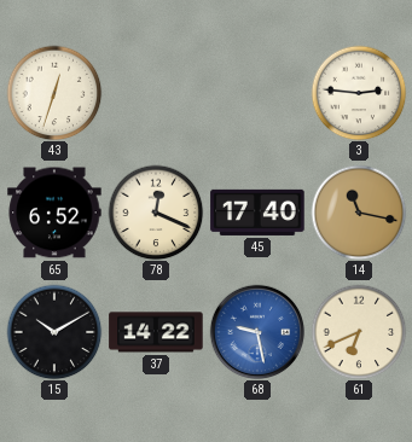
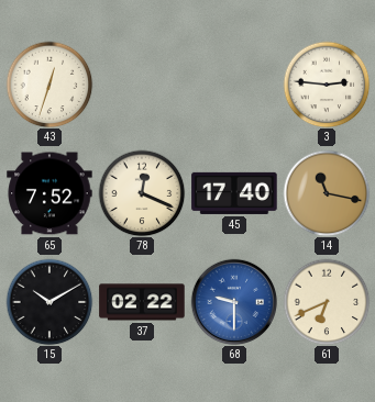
65: 6:52 -> 7:52
37: 14:22 -> 02:22
68: 9:28 -> 9:30
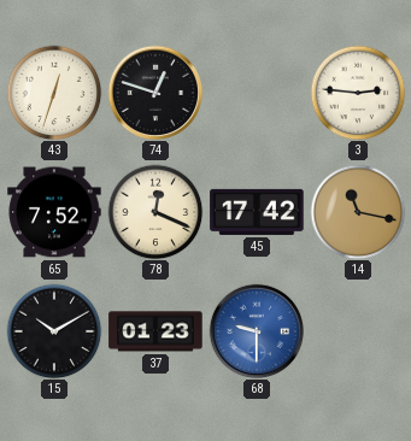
74: none -> 12:48
45: 17:40 -> 17:42
37: 02:22 -> 01:23
61: 6:41 -> none
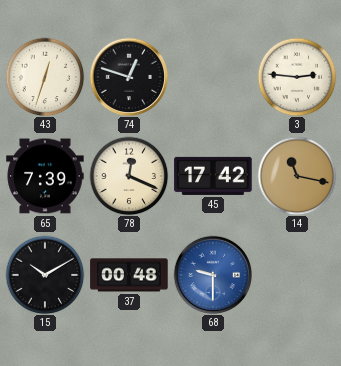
65: 7:52 -> 7:39
37: 01:23 -> 00:48
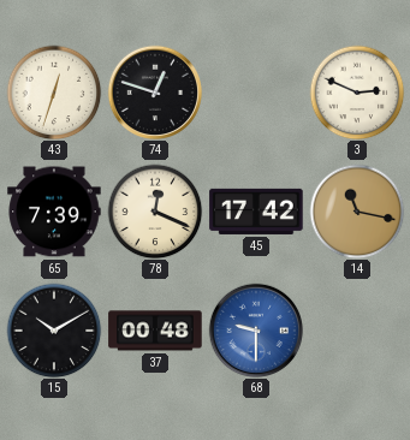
3: 2:46 -> 2:49
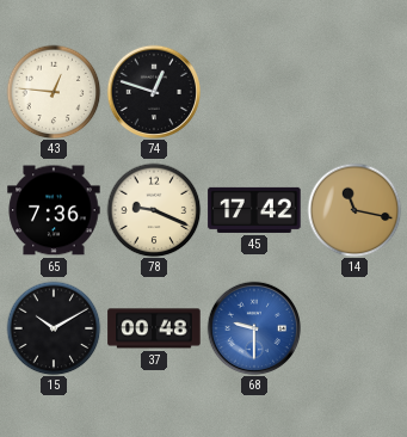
43: 12:33 -> 12:46
3: 2:49 -> none
65: 7:39 -> 7:36
78: 12:19 -> 9:19
